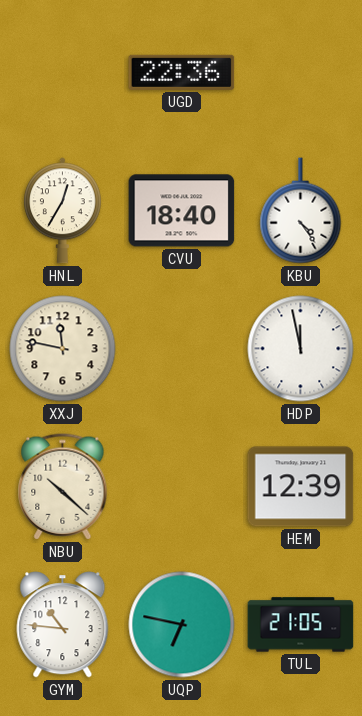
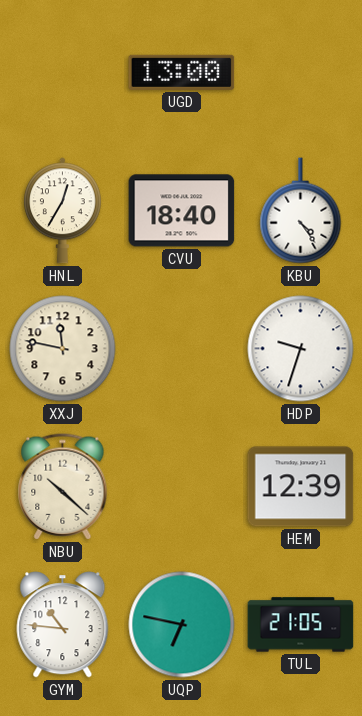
UGD: 22:36 -> 13:00
HDP: 11:58 -> 9:33
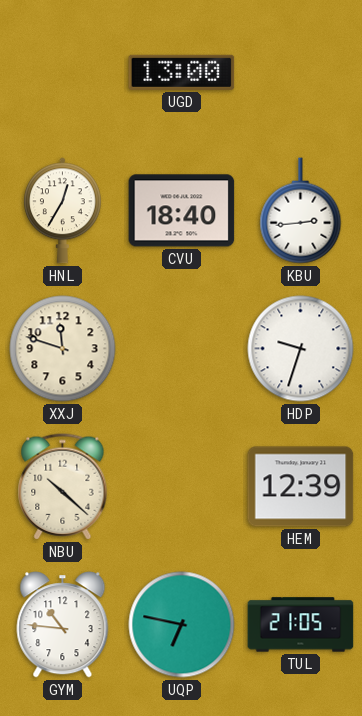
KBU: 4:24 -> 2:44
XXJ: 11:47 -> 11:48
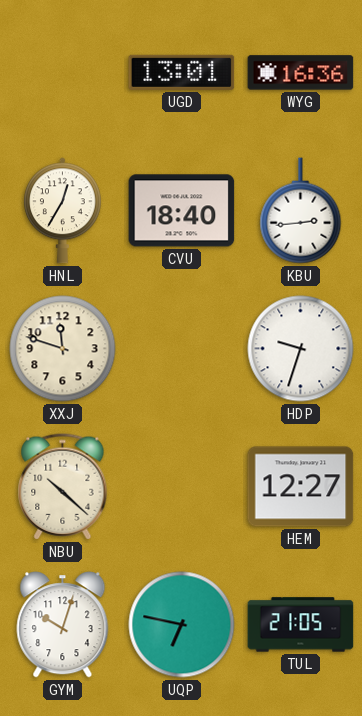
UGD: 13:00 -> 13:01
WYG: none -> 16:36
HEM: 12:39 -> 12:27
GYM: 10:46 -> 10:03
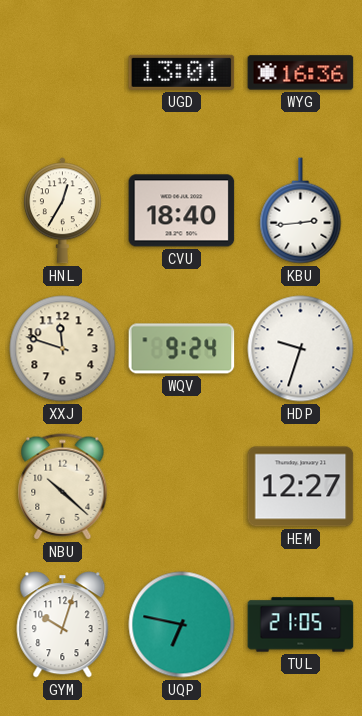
WQV: none -> 9:24
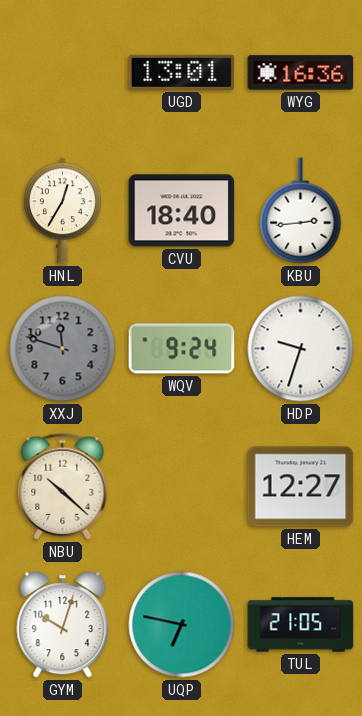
XXJ dial: cream -> grey
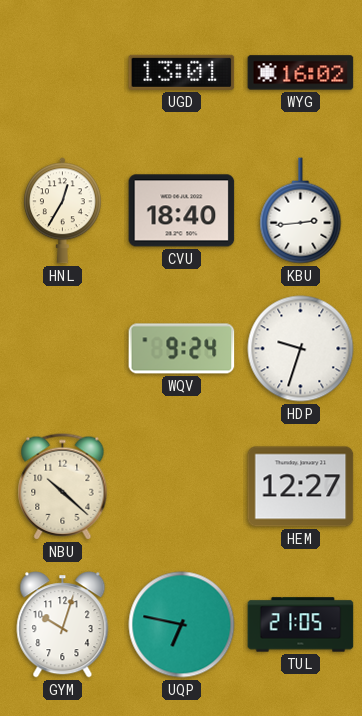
WYG: 16:36 -> 16:02
XXJ: 11:48 -> none
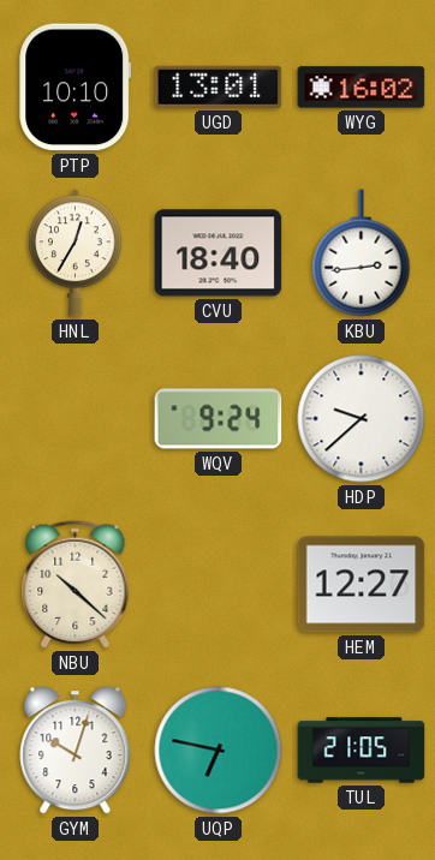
PTP: none -> 10:10
HDP: 9:33 -> 9:38
